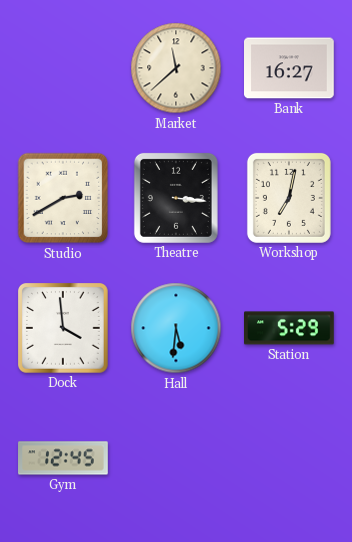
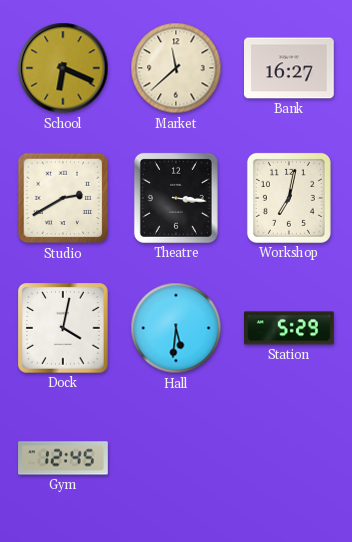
School: none -> 6:19
Dock: 3:59 -> 4:02
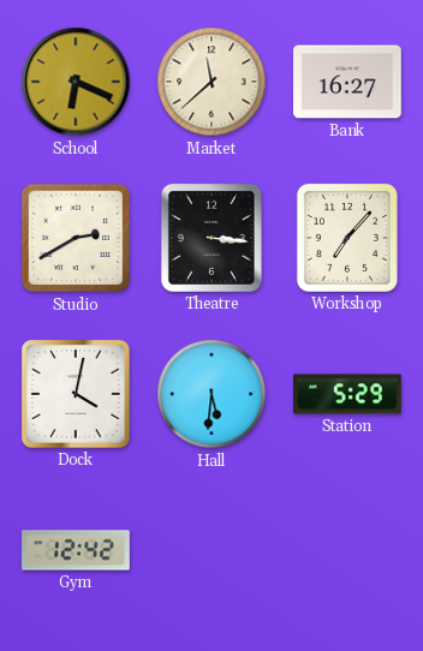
Workshop: 7:02 -> 7:07
Gym: 12:45 -> 12:42
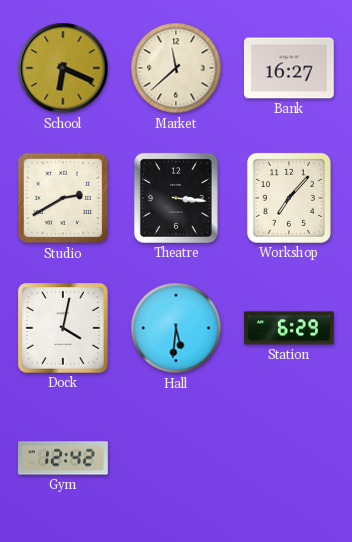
Station: 5:29 -> 6:29
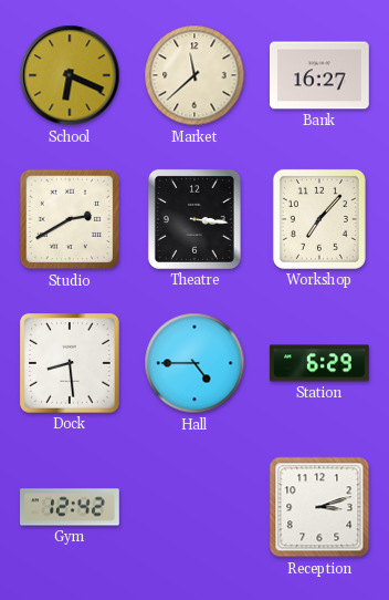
Dock: 4:02 -> 8:29
Hall: 5:31 -> 4:45
Reception: none -> 3:12
